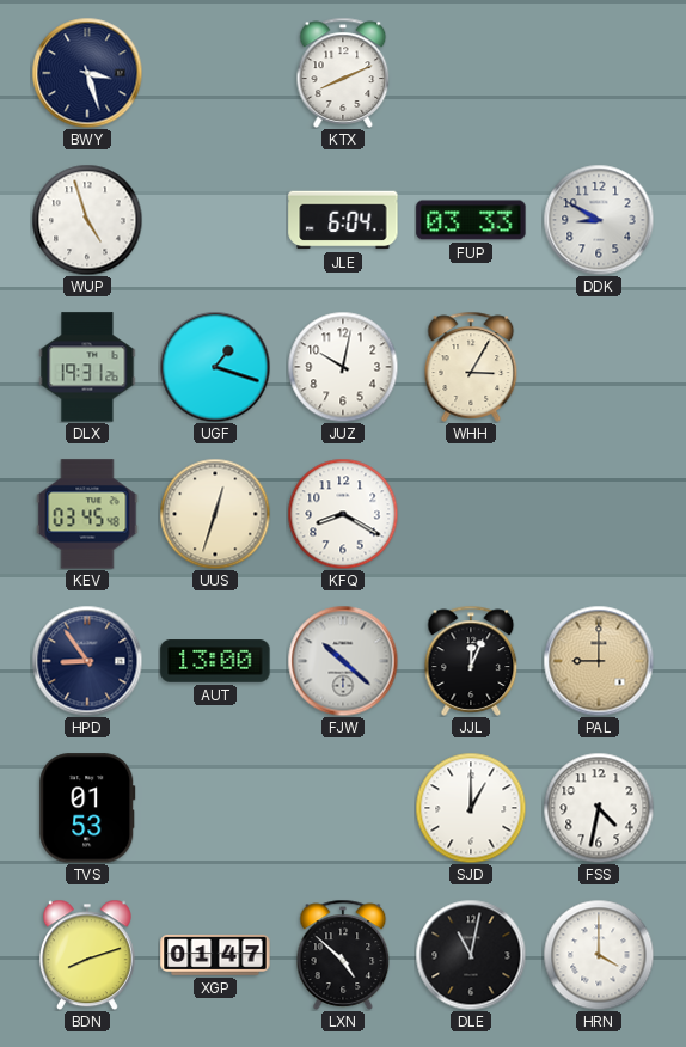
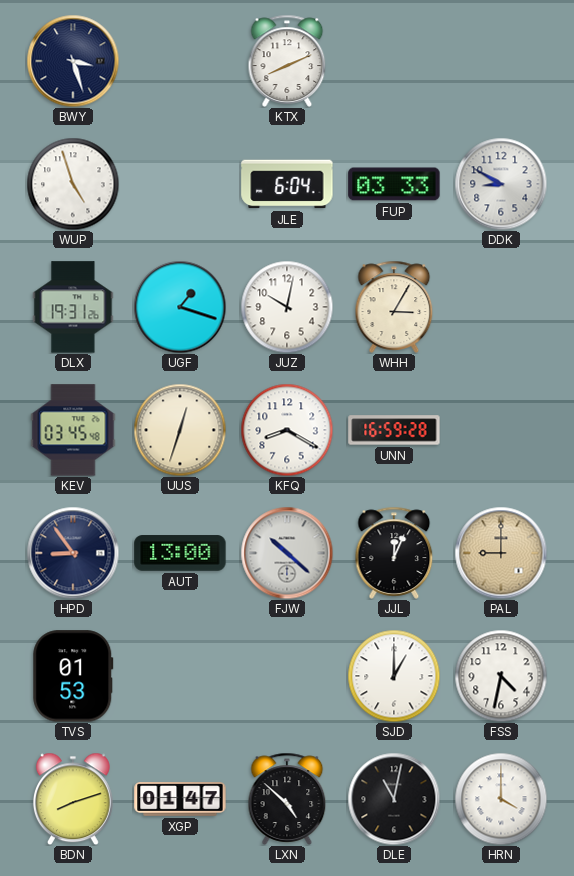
UNN: none -> 16:59
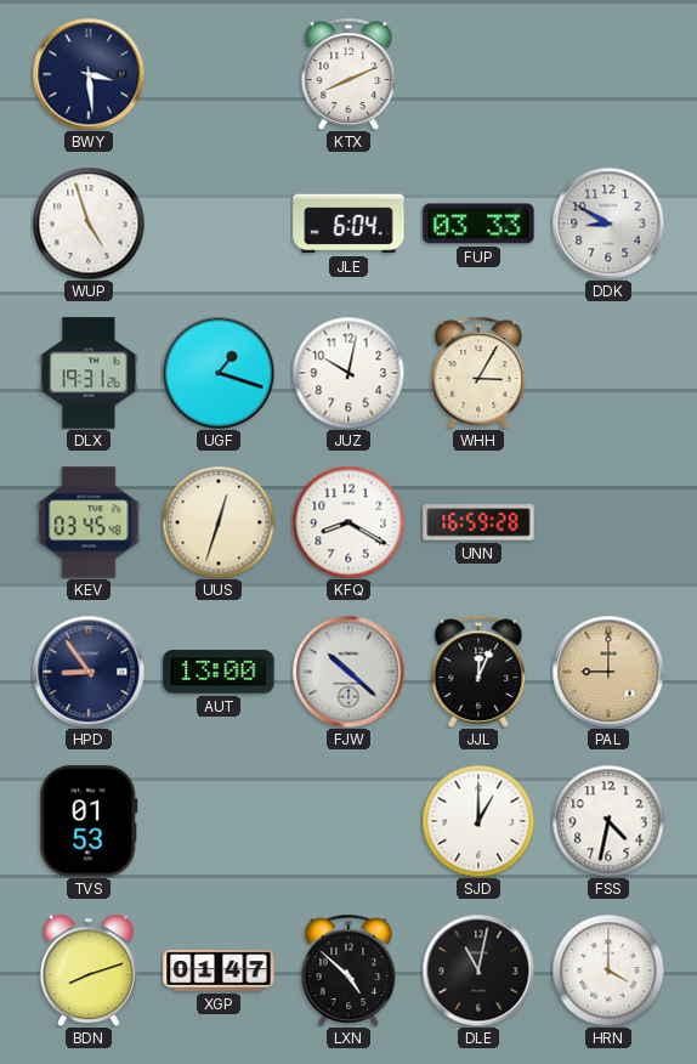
BWY: 3:27 -> 3:29
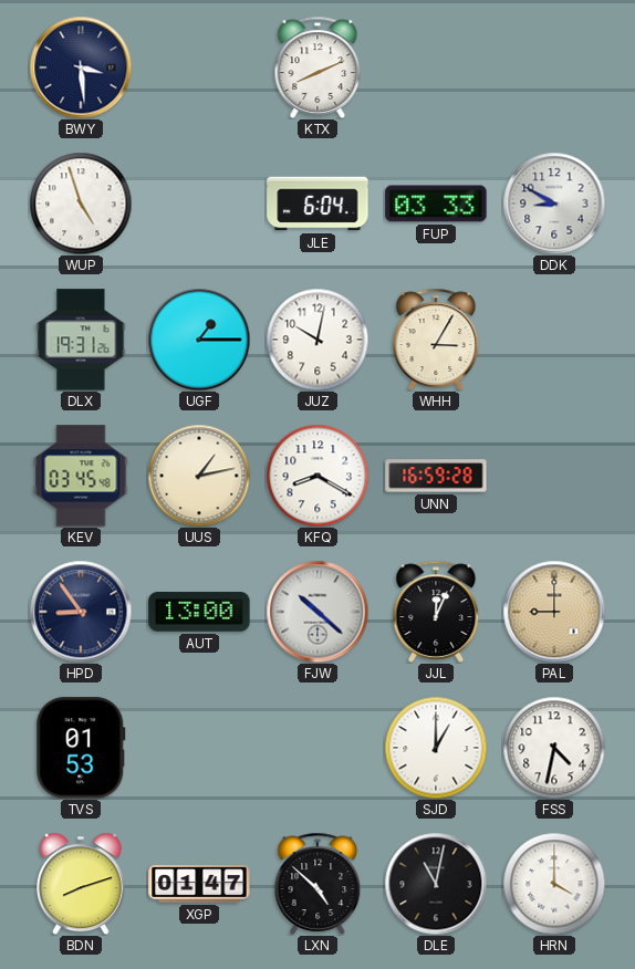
UGF: 1:18 -> 1:15
UUS: 12:33 -> 1:13
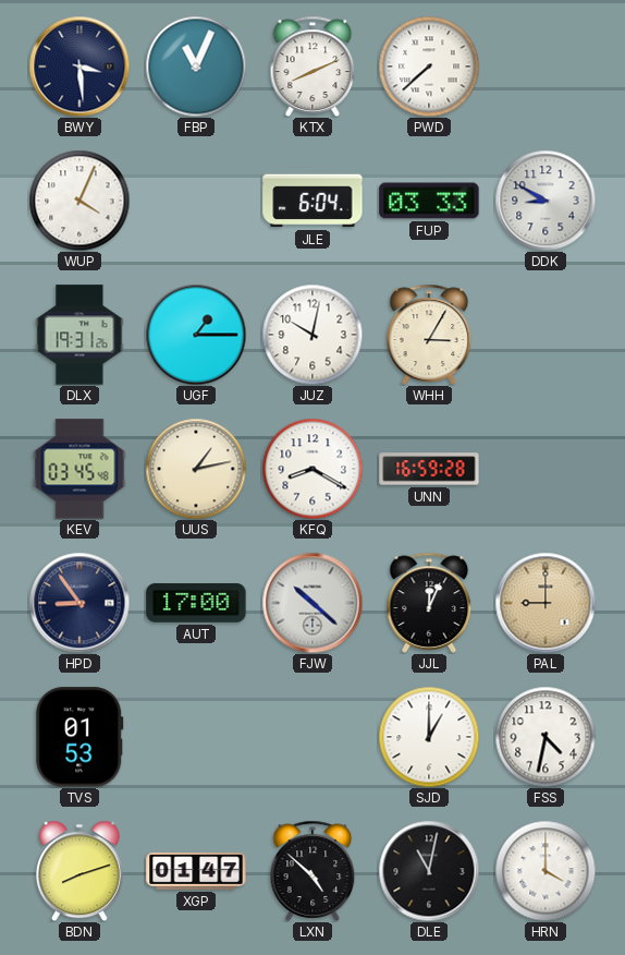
FBP: none -> 11:04
PWD: none -> 7:38
WUP: 4:57 -> 4:04
AUT: 13:00 -> 17:00
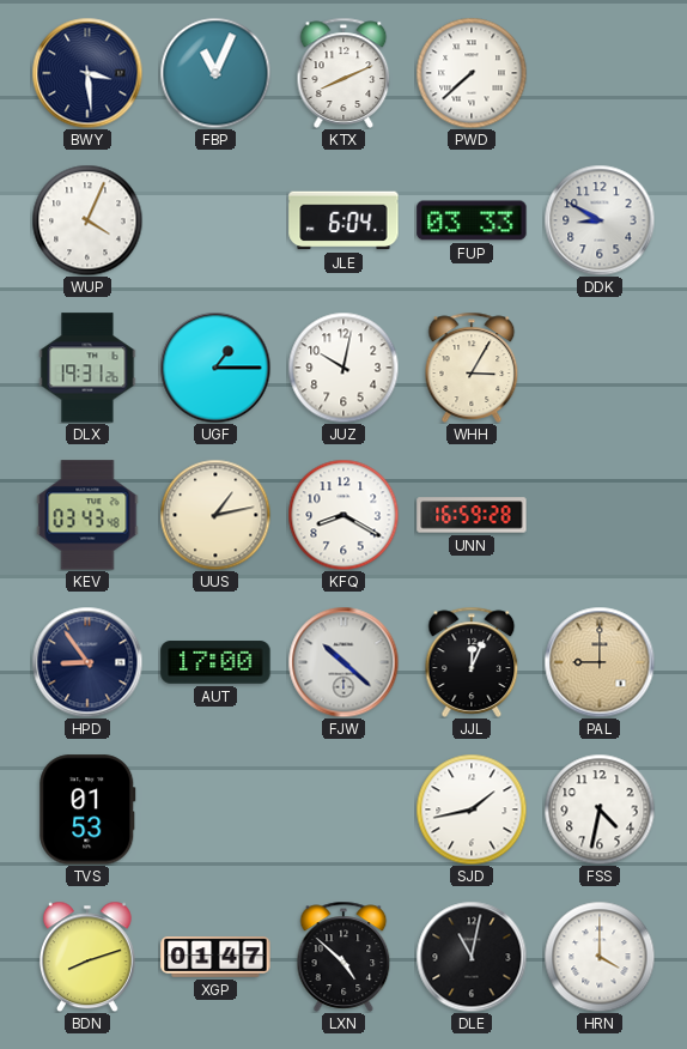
KEV: 03:45 -> 03:43
SJD: 1:00 -> 1:43
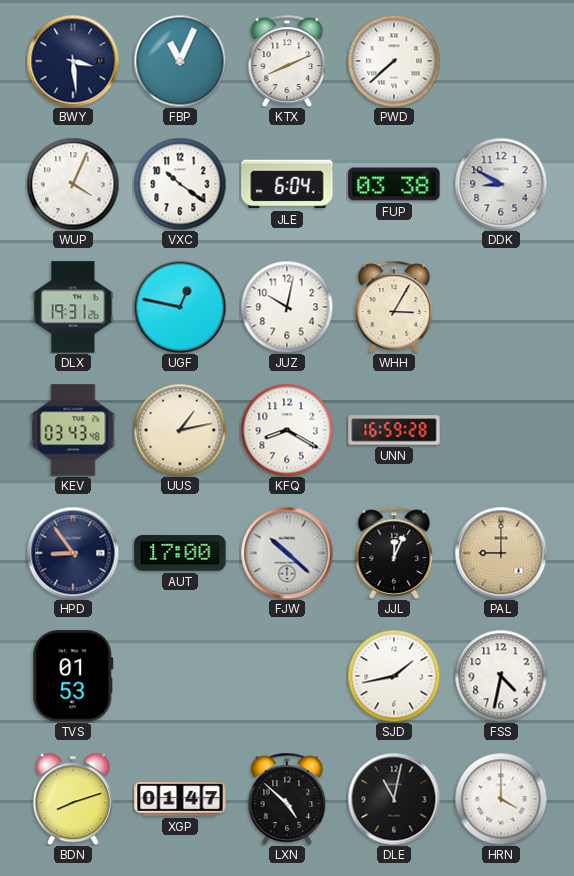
VXC: none -> 10:21
FUP: 03:33 -> 03:38
UGF: 1:15 -> 12:47
